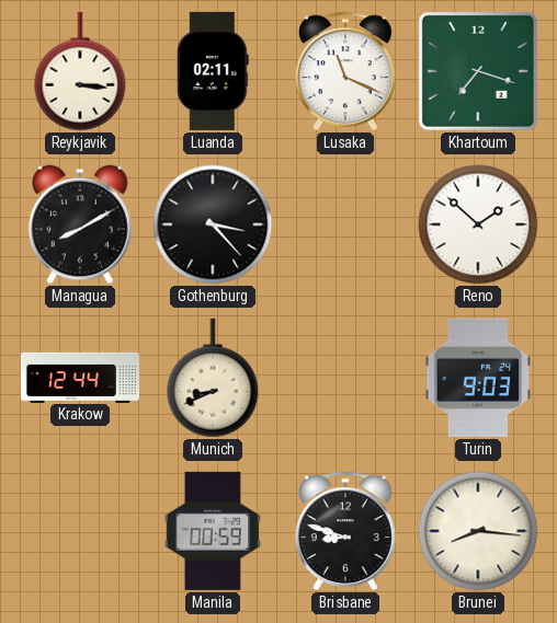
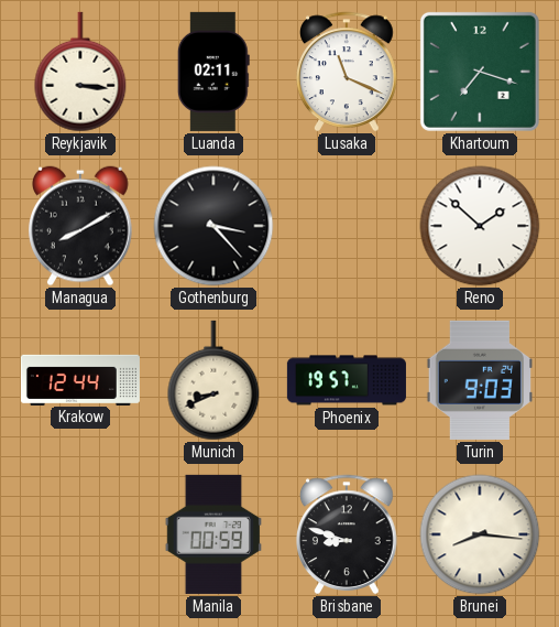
Phoenix: none -> 19:57
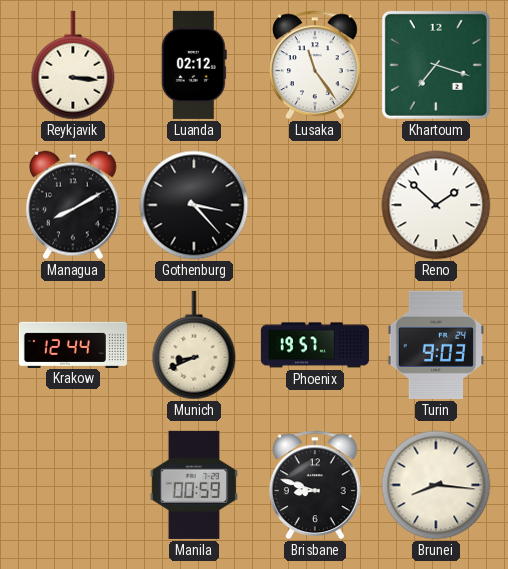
Luanda: 02:11 -> 02:12
Lusaka: 11:19 -> 11:24
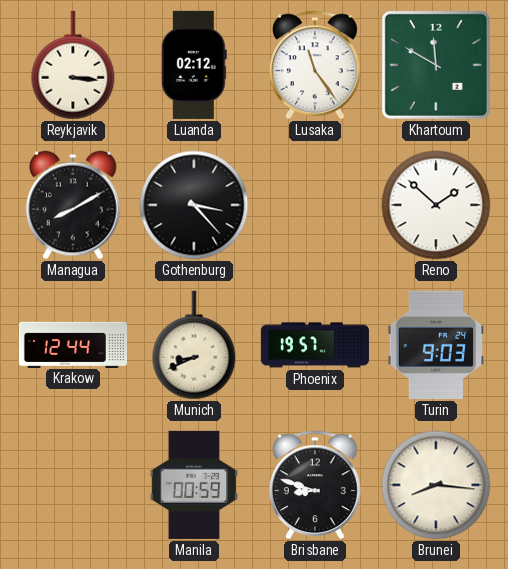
Khartoum: 7:18 -> 11:50
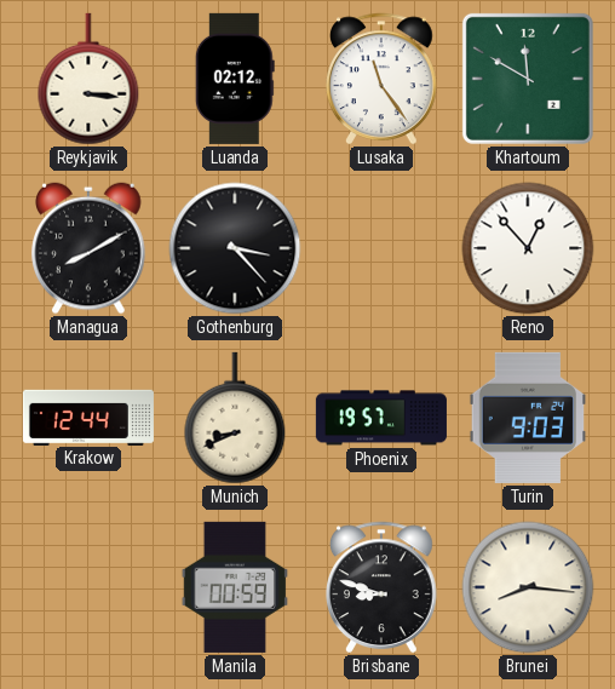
Reno: 1:52 -> 12:53
